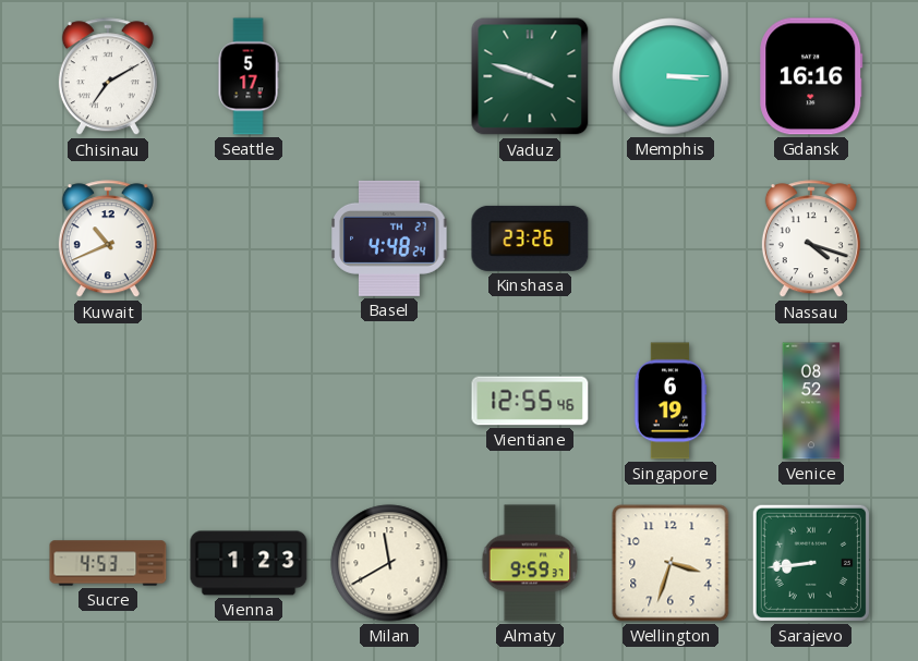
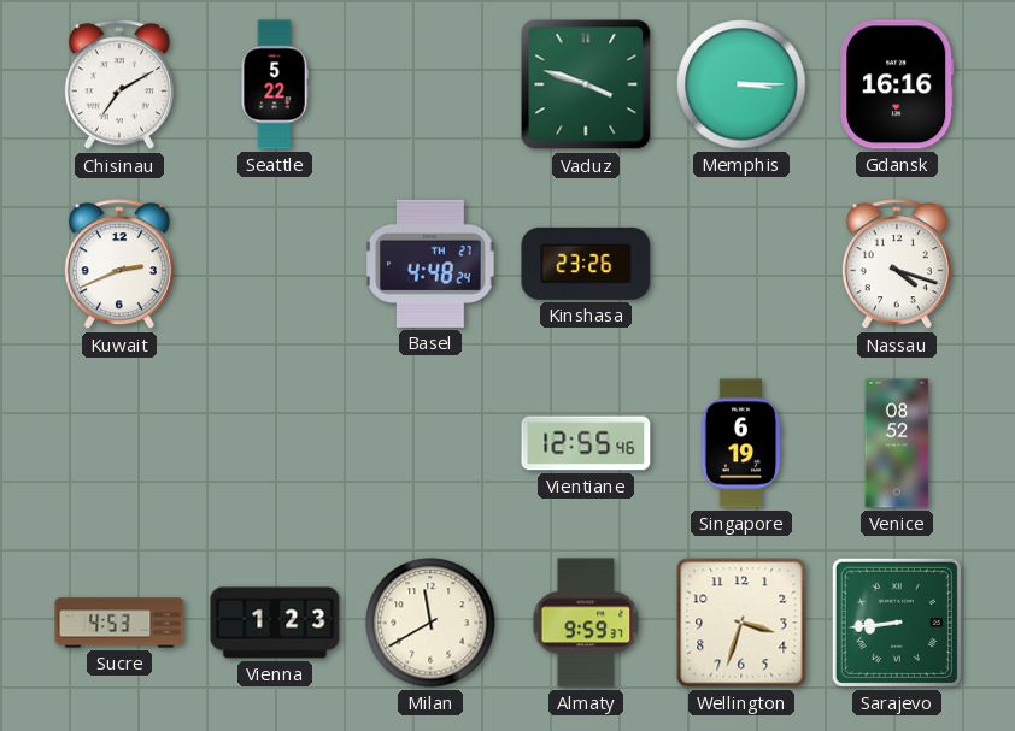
Seattle: 5:17 -> 5:22
Kuwait: 10:41 -> 2:41
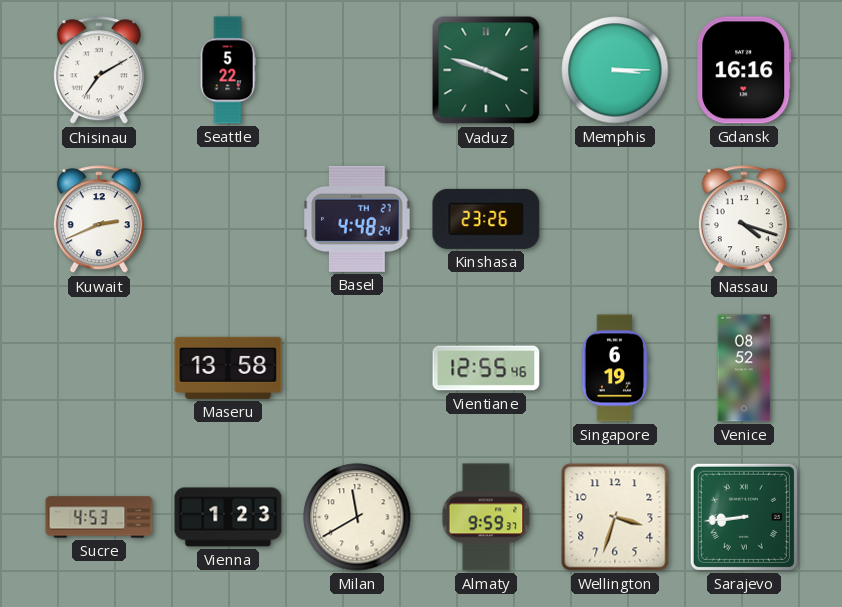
Maseru: none -> 13:58
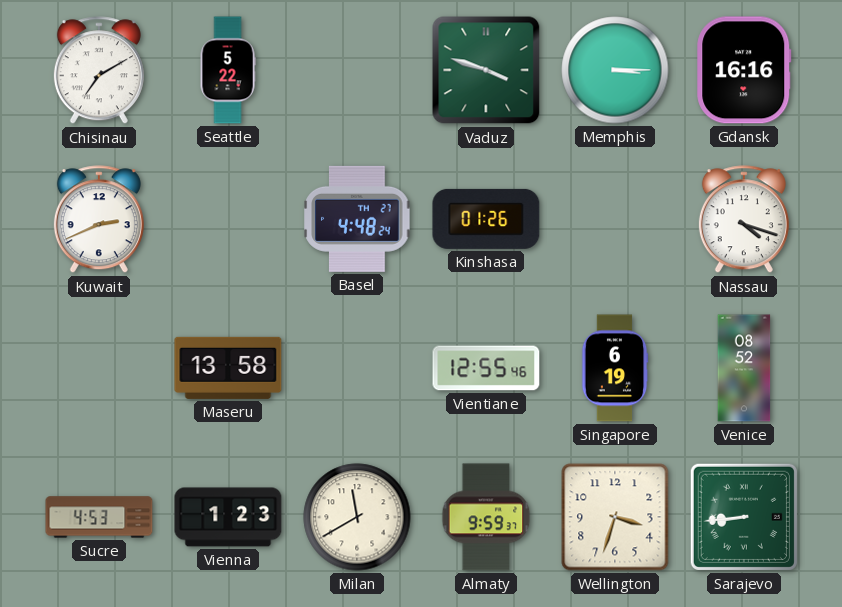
Kinshasa: 23:26 -> 01:26
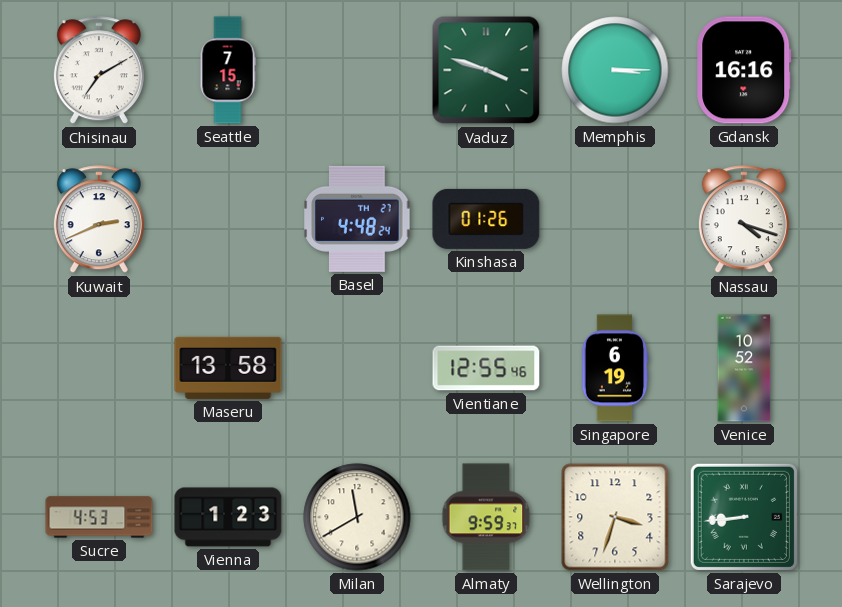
Seattle: 5:22 -> 7:15
Venice: 08:52 -> 10:52
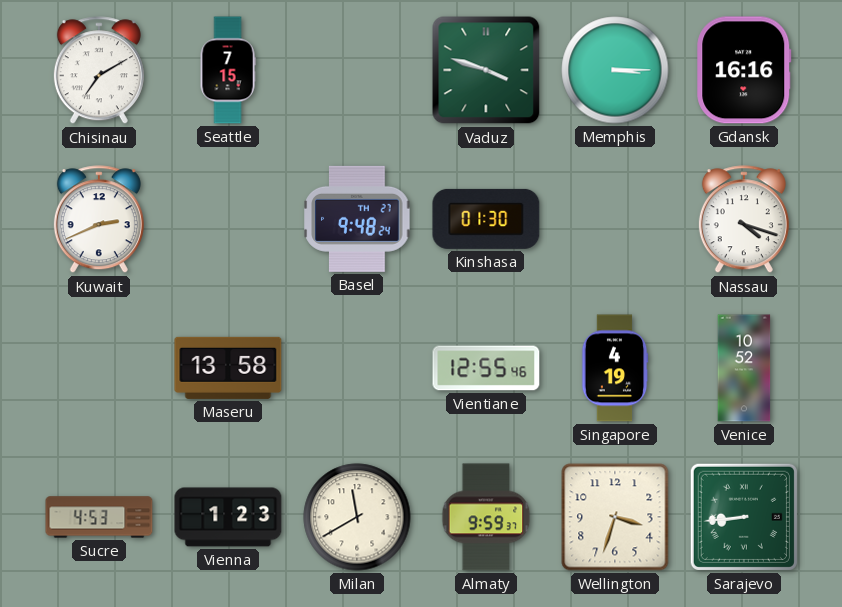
Basel: 4:48 -> 9:48
Kinshasa: 01:26 -> 01:30
Singapore: 6:19 -> 4:19
